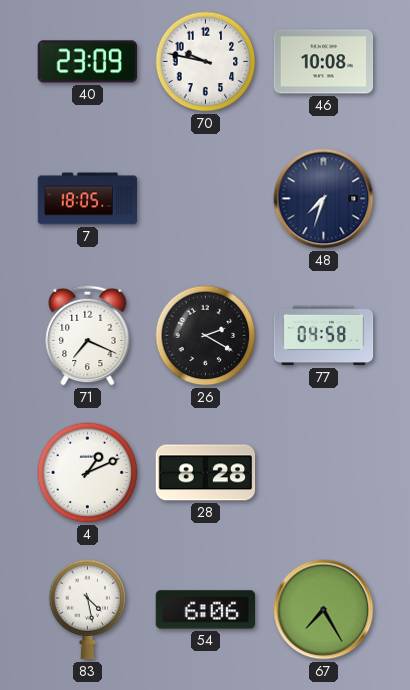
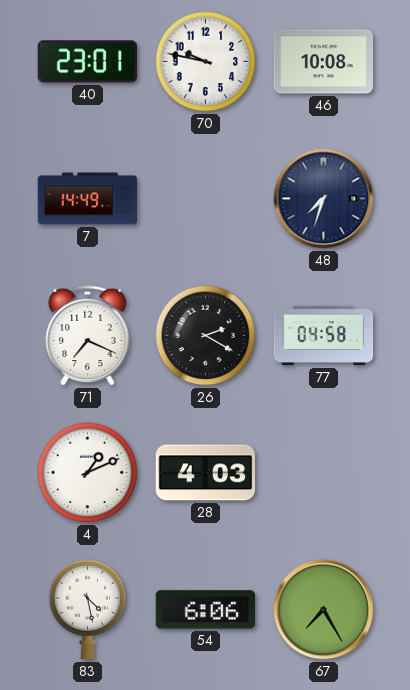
40: 23:09 -> 23:01
7: 18:05 -> 14:49
28: 8:28 -> 4:03
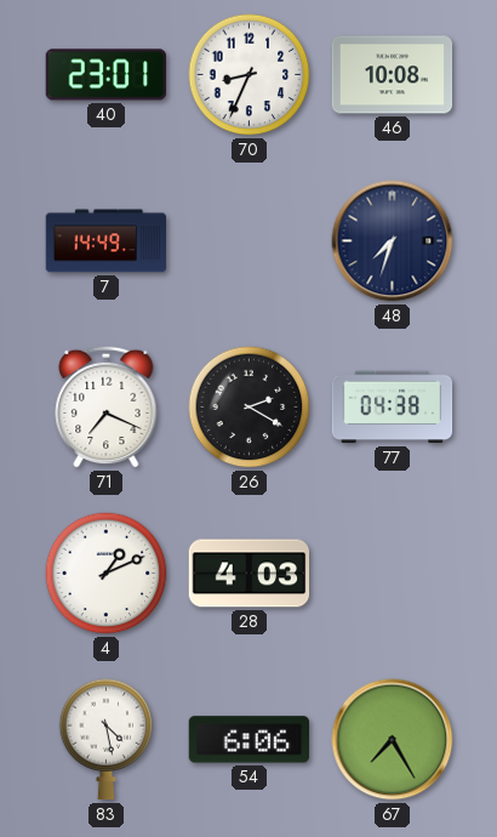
70: 9:47 -> 8:34
77: 04:58 -> 04:38
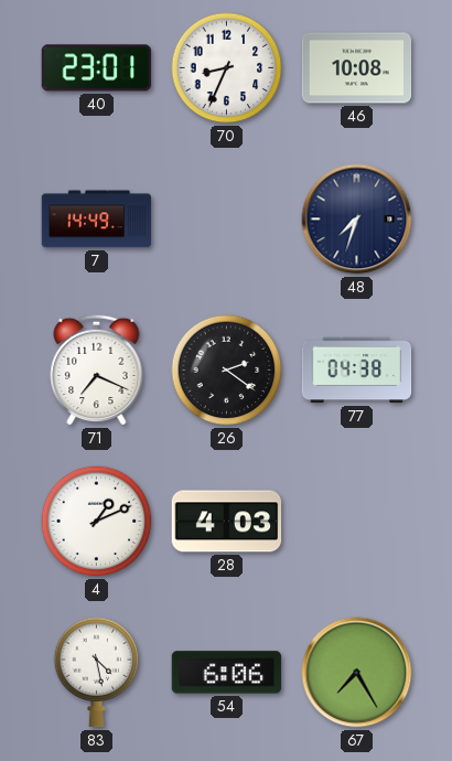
26: 2:20 -> 2:21
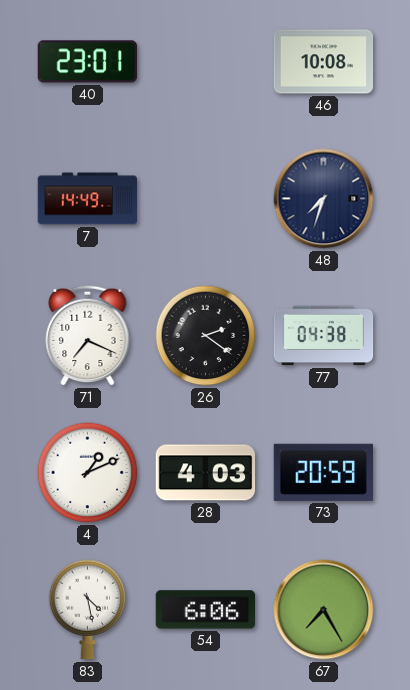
70: 8:34 -> none
73: none -> 20:59
